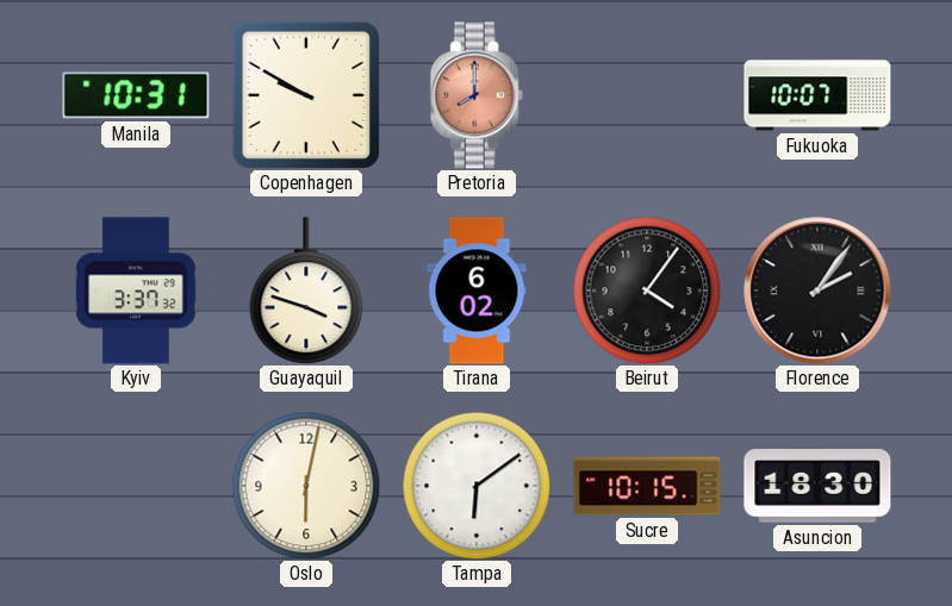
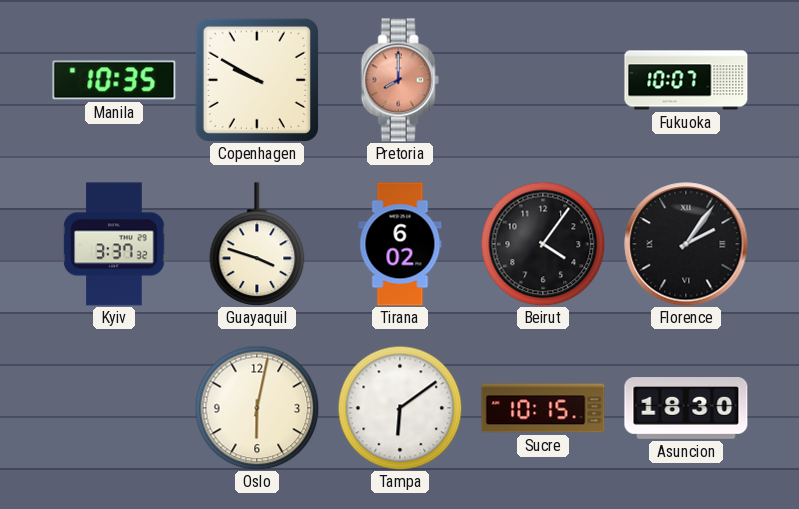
Manila: 10:31 -> 10:35
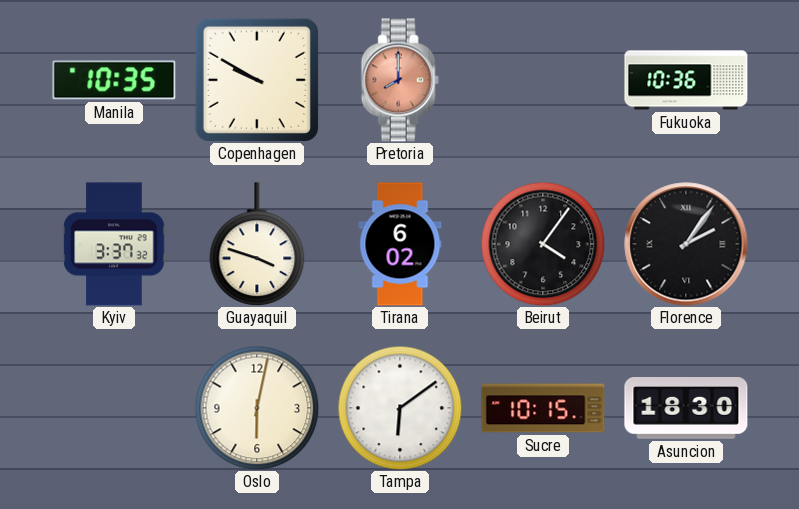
Fukuoka: 10:07 -> 10:36
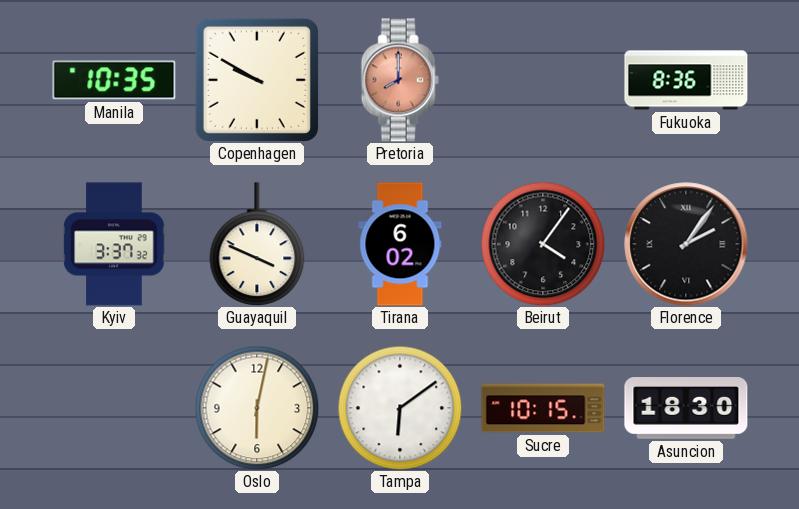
Fukuoka: 10:36 -> 8:36
Guayaquil: 3:48 -> 3:49
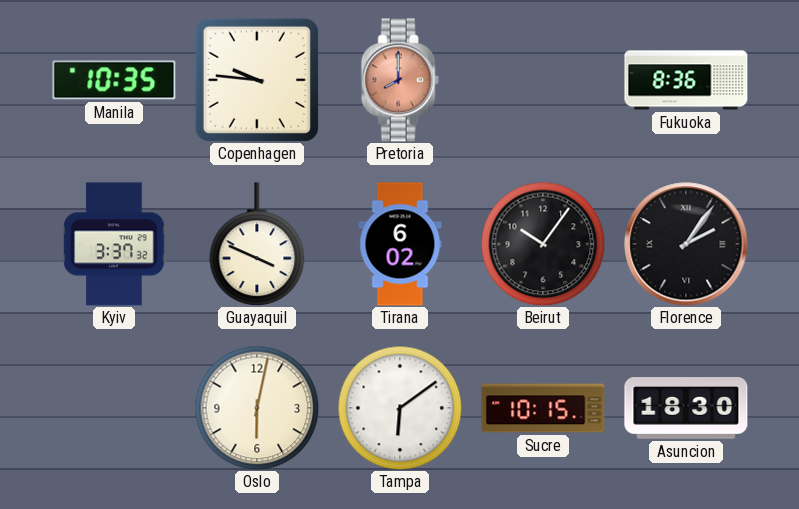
Copenhagen: 9:50 -> 9:46
Beirut: 4:06 -> 10:06
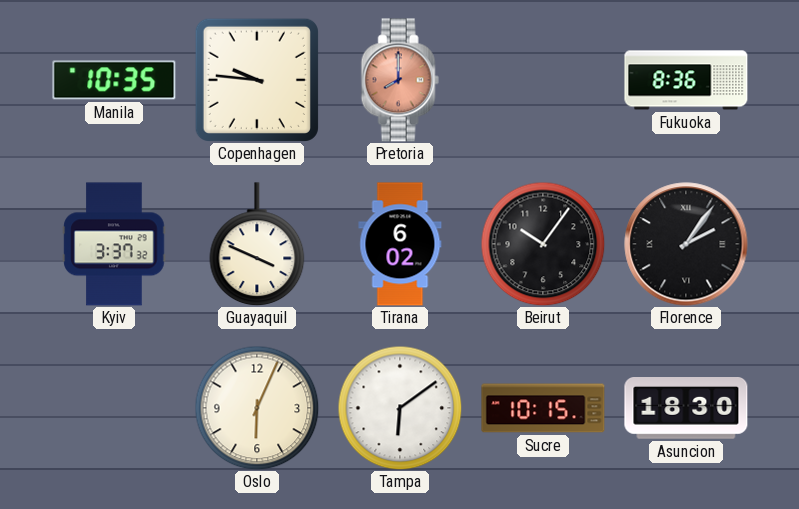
Oslo: 6:02 -> 6:04
